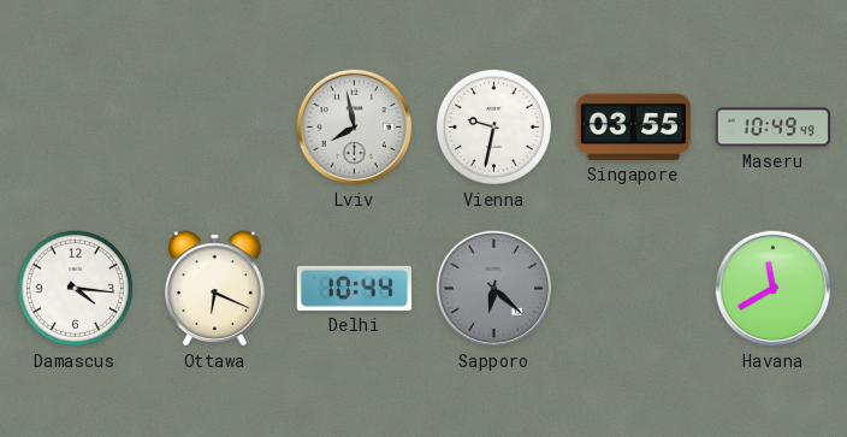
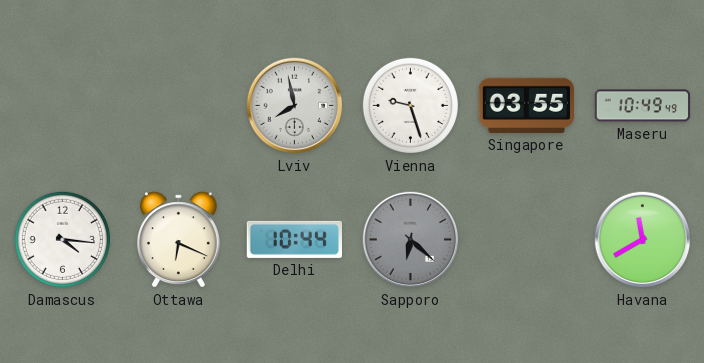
Vienna: 9:32 -> 9:27
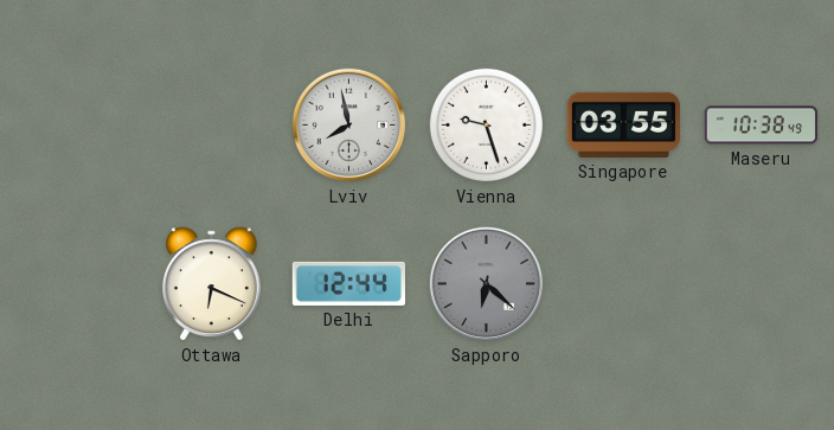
Maseru: 10:49 -> 10:38
Damascus: 4:16 -> none
Delhi: 10:44 -> 12:44
Havana: 11:40 -> none
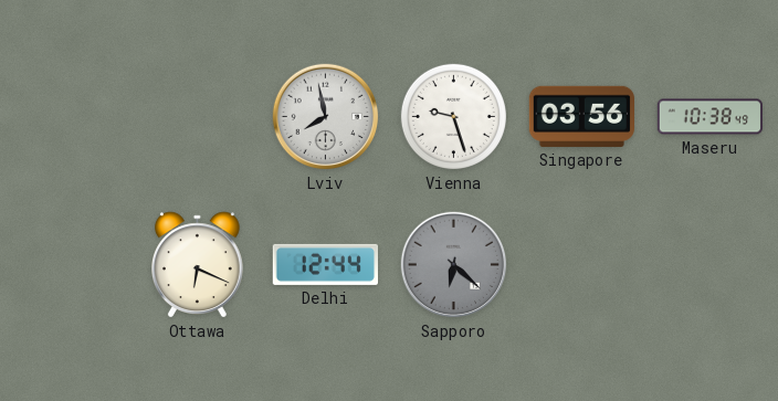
Singapore: 03:55 -> 03:56
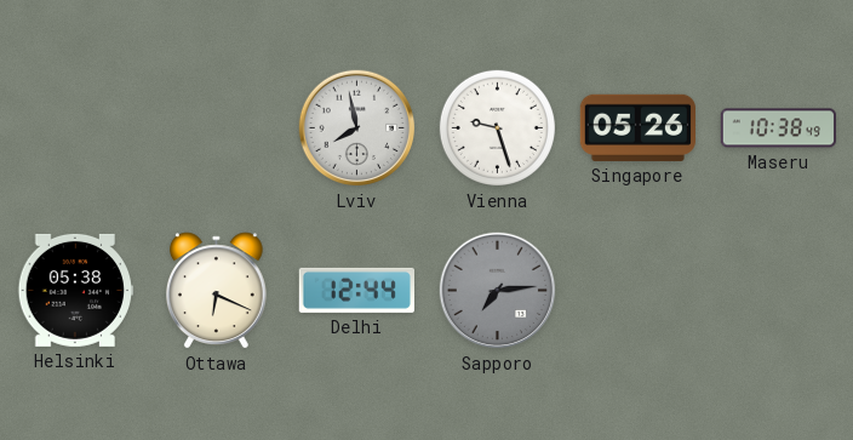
Singapore: 03:56 -> 05:26
Helsinki: none -> 05:38
Sapporo: 6:22 -> 7:14
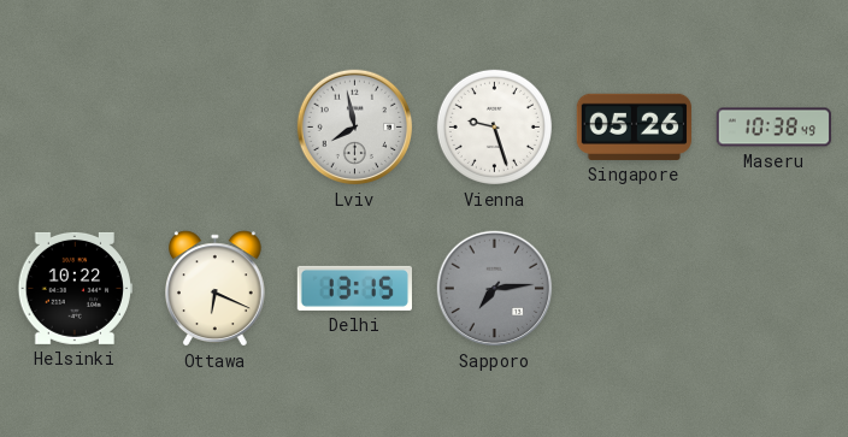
Helsinki: 05:38 -> 10:22
Delhi: 12:44 -> 13:15
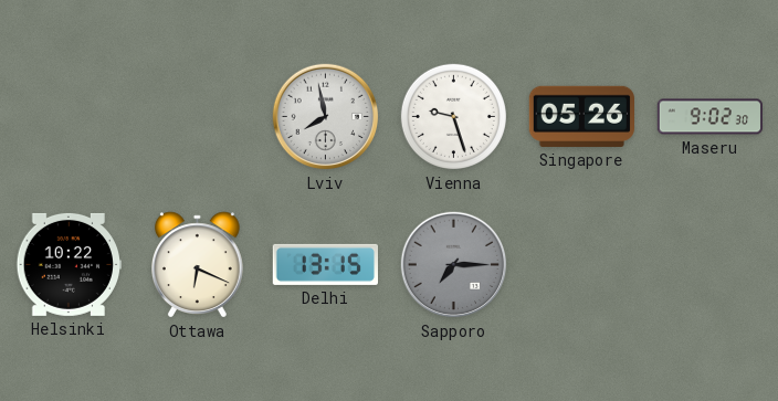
Maseru: 10:38 -> 9:02
Sapporo: 7:14 -> 7:15
